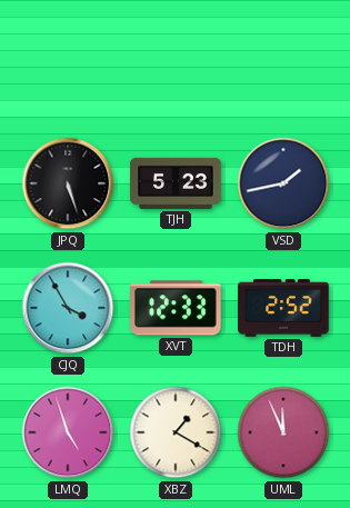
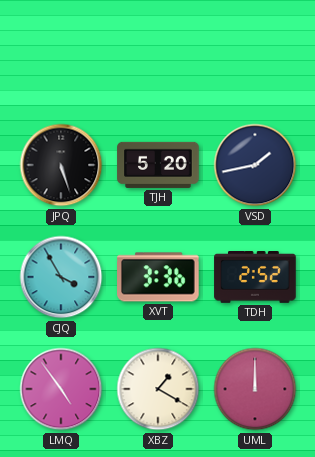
TJH: 5:23 -> 5:20
XVT: 12:33 -> 3:36
LMQ: 4:57 -> 4:54
UML: 11:56 -> 12:00
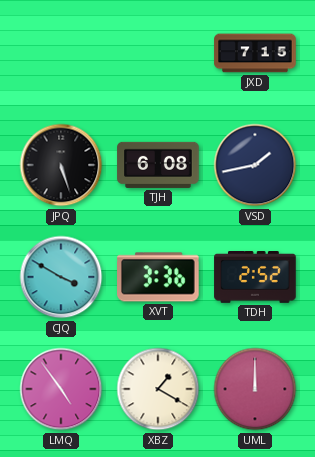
JXD: none -> 7:15
TJH: 5:20 -> 6:08
CJQ: 3:55 -> 3:50
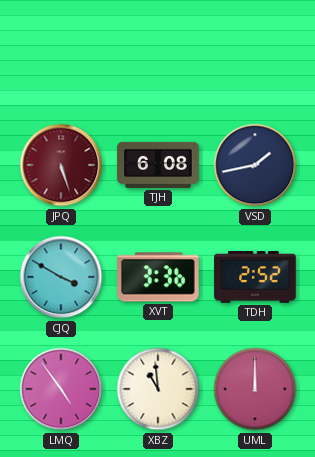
JXD: 7:15 -> none
JPQ dial: black -> burgundy
XBZ: 1:20 -> 10:59
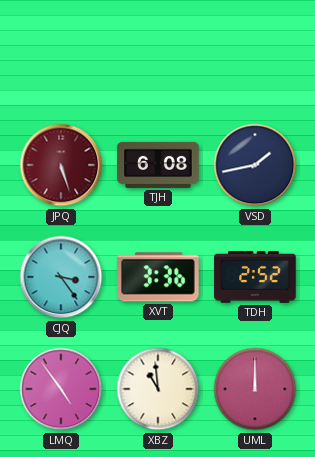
CJQ: 3:50 -> 3:24
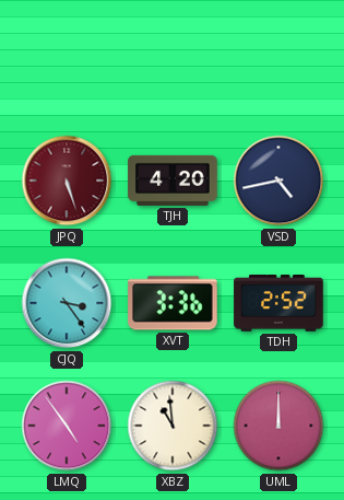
TJH: 6:08 -> 4:20
VSD: 1:43 -> 4:43
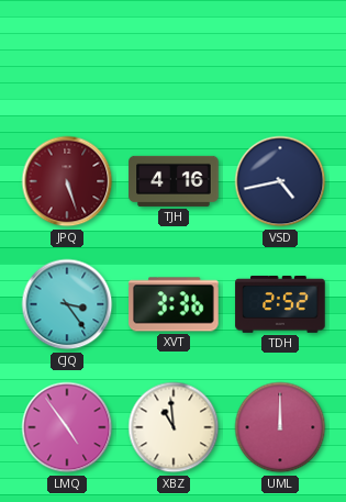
TJH: 4:20 -> 4:16
